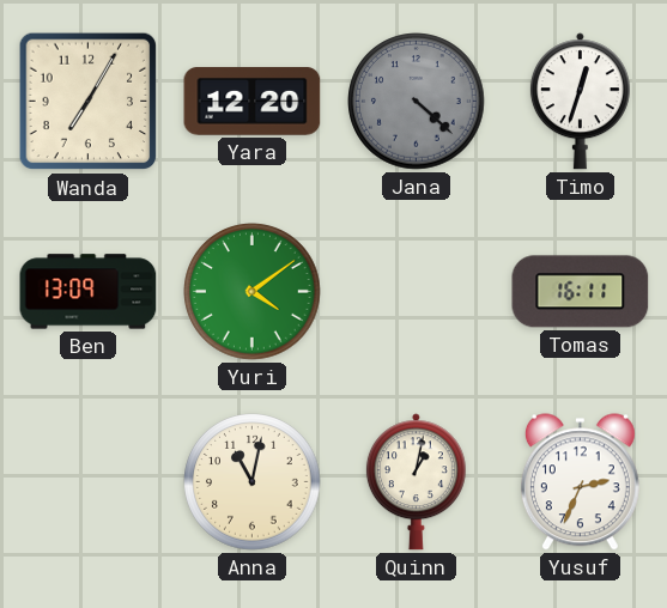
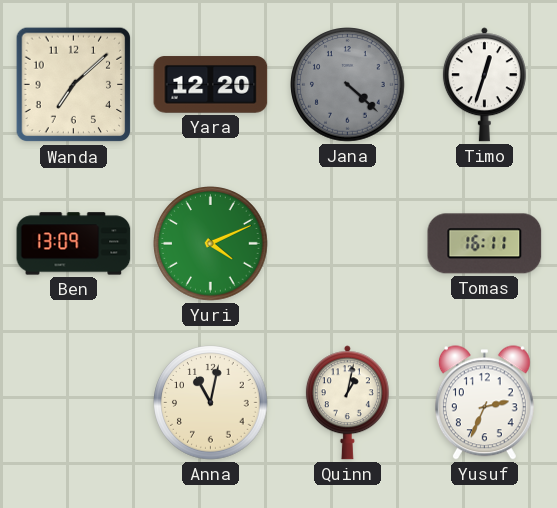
Wanda: 7:05 -> 7:08
Yuri: 4:09 -> 4:11
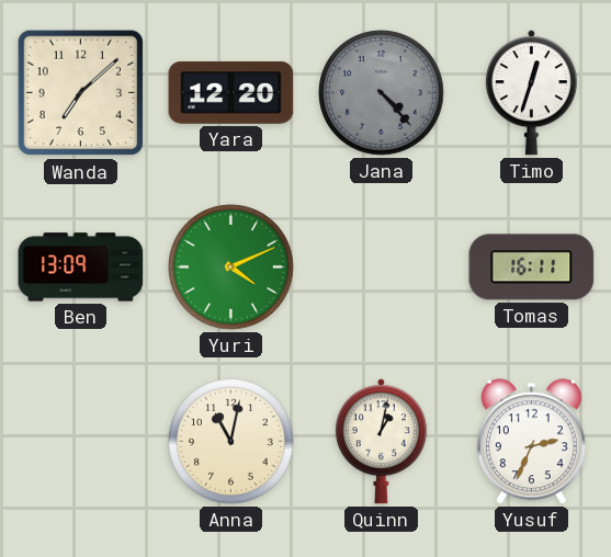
Jana: 4:22 -> 4:23
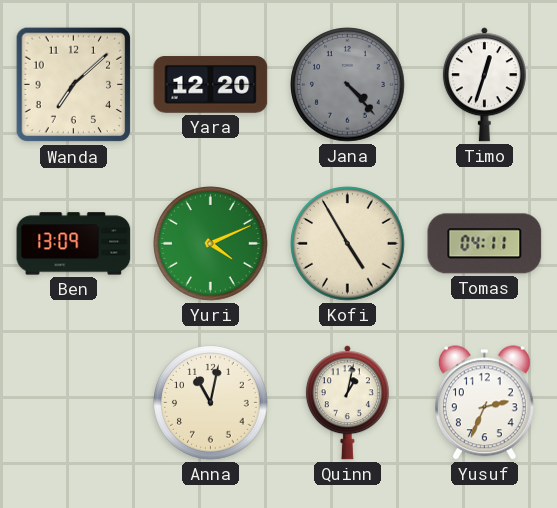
Kofi: none -> 4:55
Tomas: 16:11 -> 04:11
